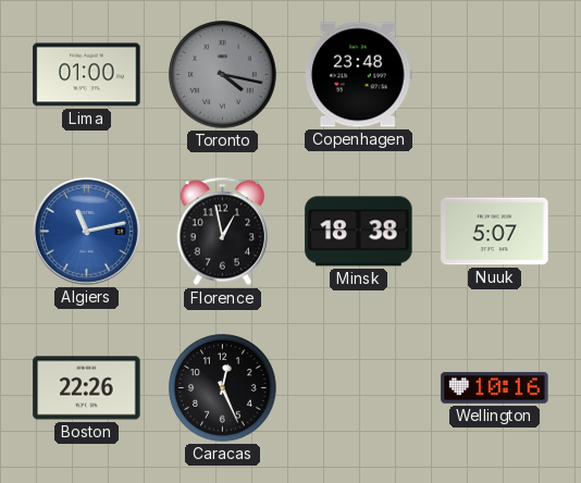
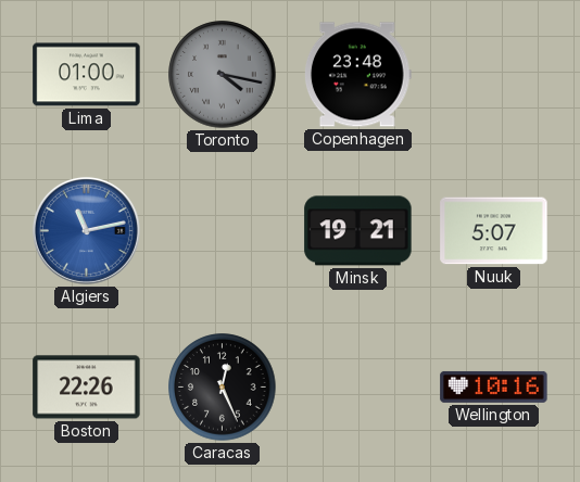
Florence: 12:58 -> none
Minsk: 18:38 -> 19:21
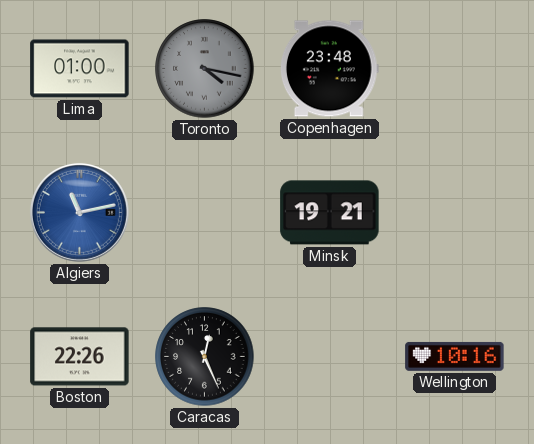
Nuuk: 5:07 -> none
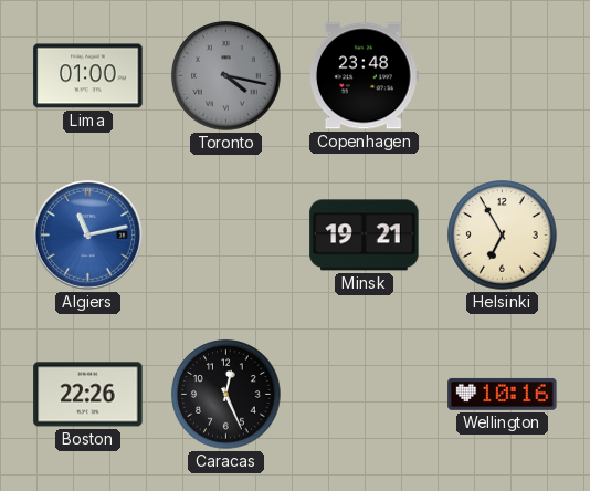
Helsinki: none -> 6:55
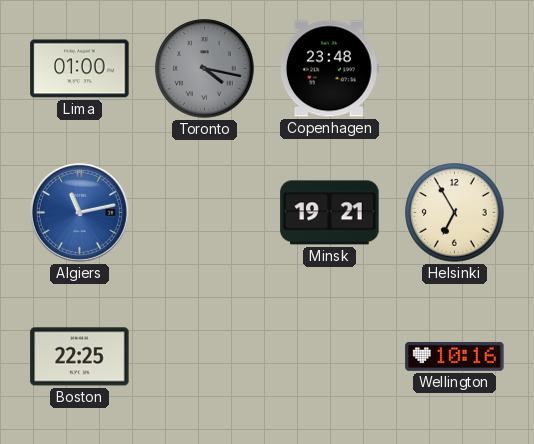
Boston: 22:26 -> 22:25
Caracas: 12:26 -> none
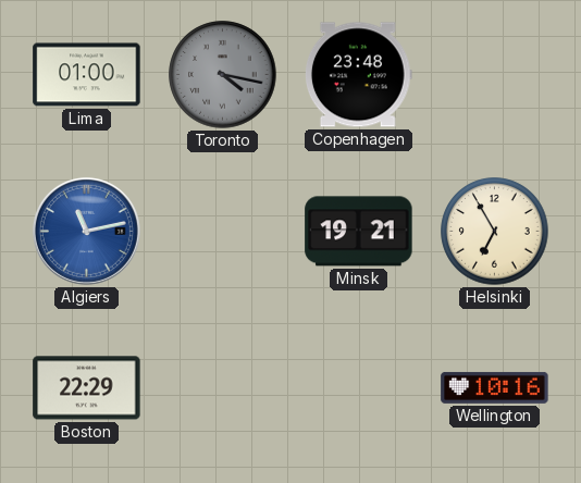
Boston: 22:25 -> 22:29
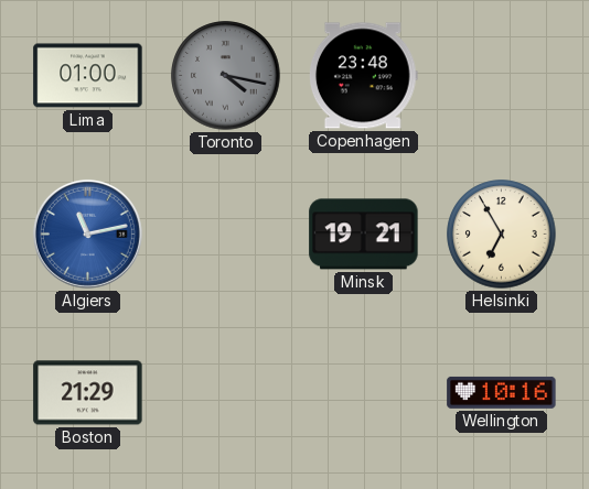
Boston: 22:29 -> 21:29
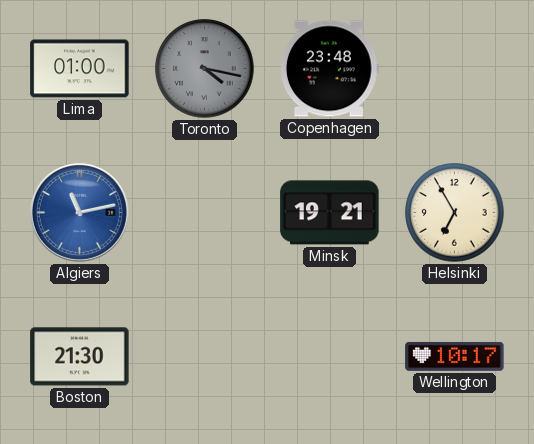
Boston: 21:29 -> 21:30
Wellington: 10:16 -> 10:17
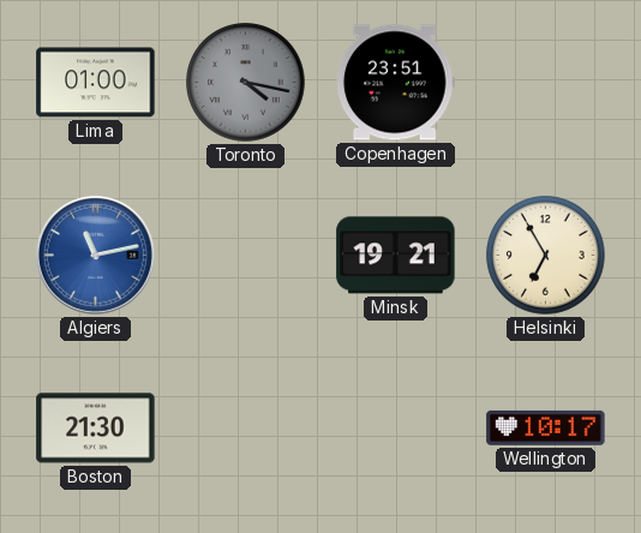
Copenhagen: 23:48 -> 23:51
